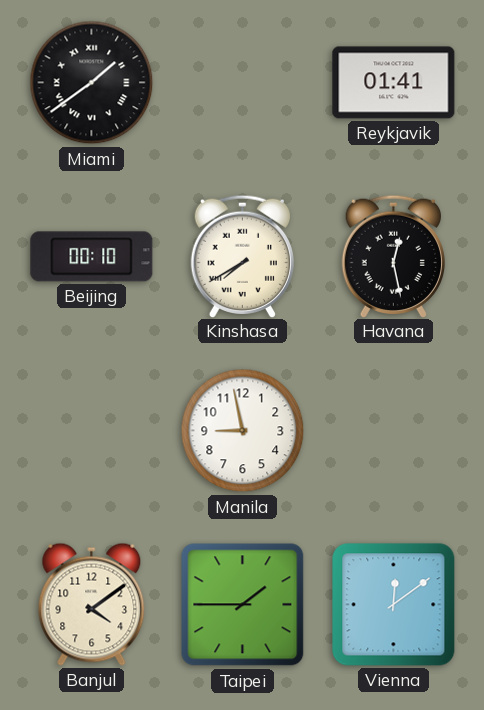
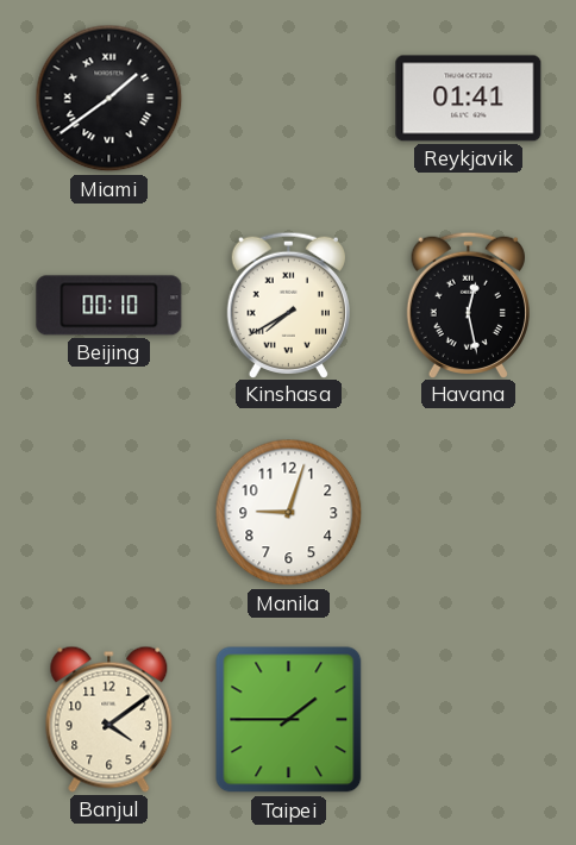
Manila: 8:58 -> 9:03
Vienna: 12:09 -> none
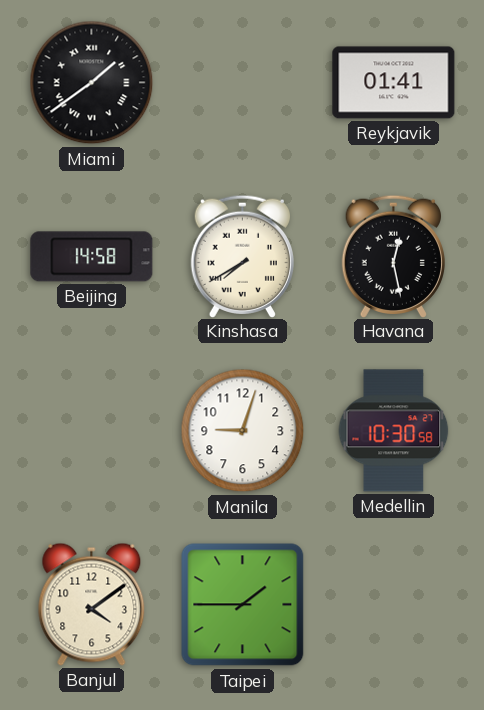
Beijing: 00:10 -> 14:58
Medellin: none -> 10:30
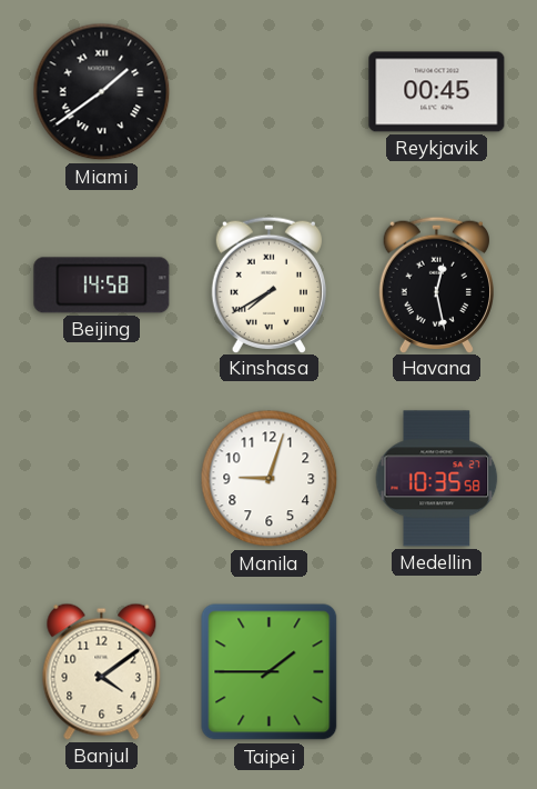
Reykjavik: 01:41 -> 00:45
Medellin: 10:30 -> 10:35
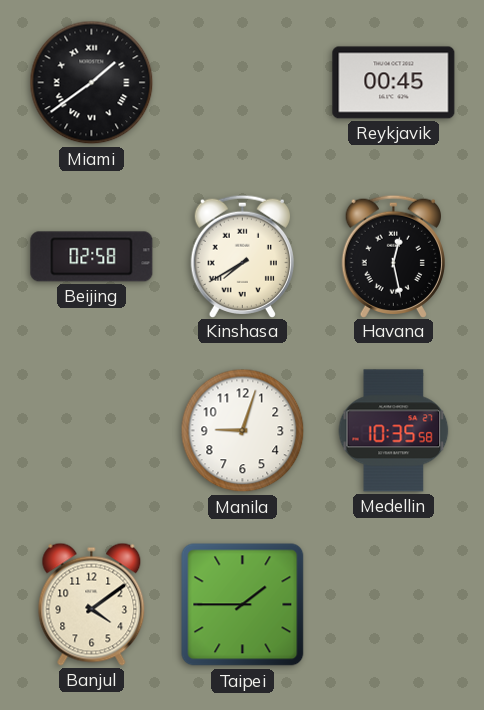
Beijing: 14:58 -> 02:58
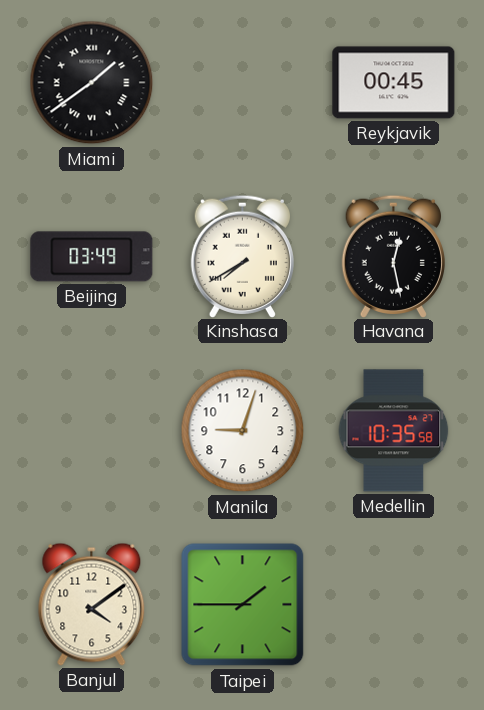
Beijing: 02:58 -> 03:49
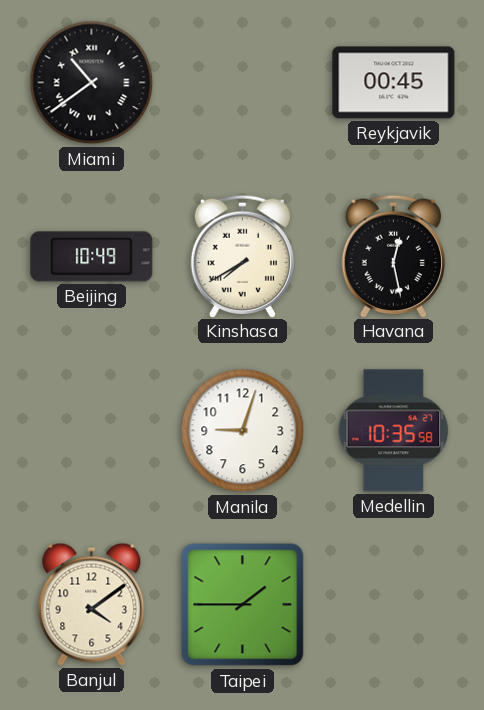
Miami: 1:39 -> 10:39
Beijing: 03:49 -> 10:49
